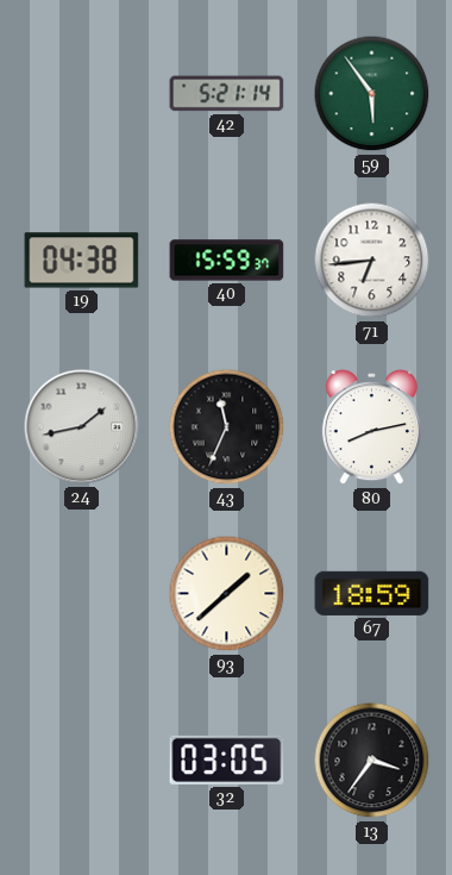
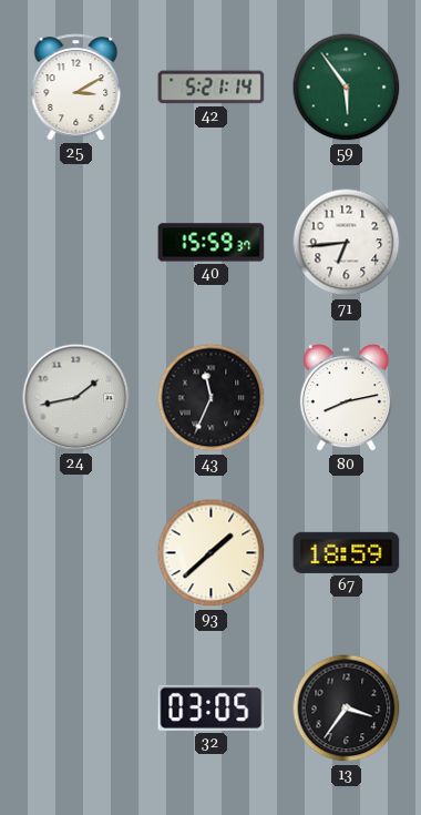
25: none -> 3:10
19: 04:38 -> none
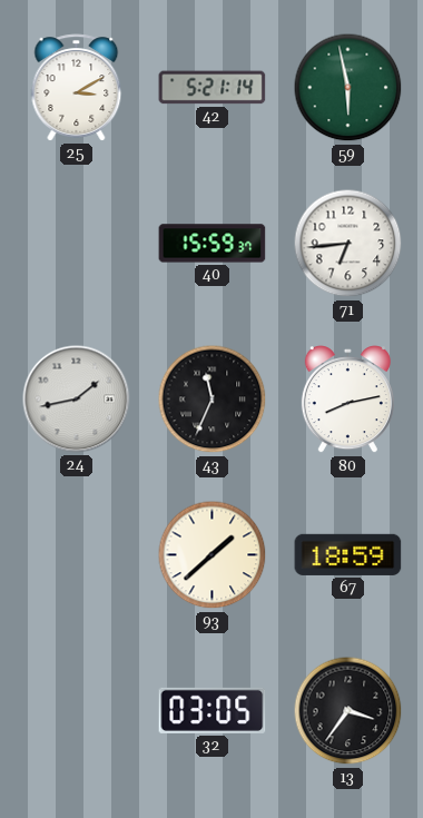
59: 5:54 -> 5:58
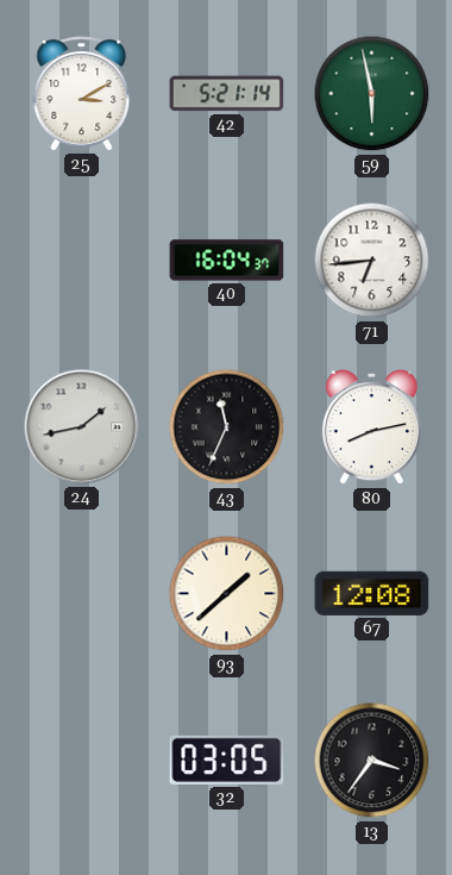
40: 15:59 -> 16:04
67: 18:59 -> 12:08
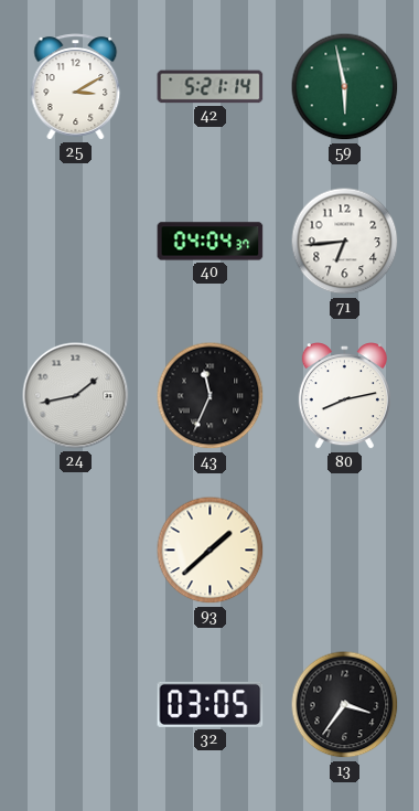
40: 16:04 -> 04:04
67: 12:08 -> none
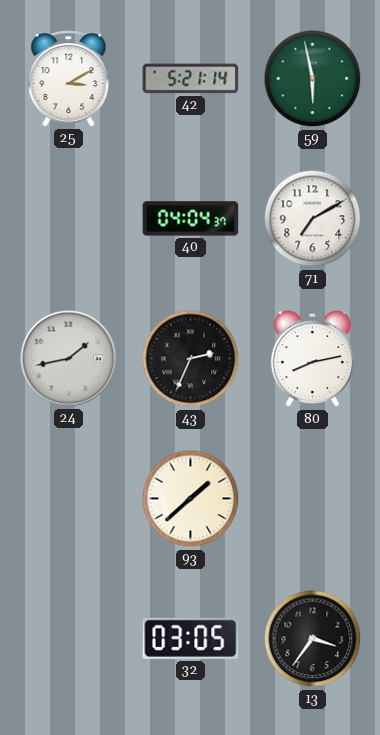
71: 6:44 -> 7:10
43: 11:34 -> 2:34
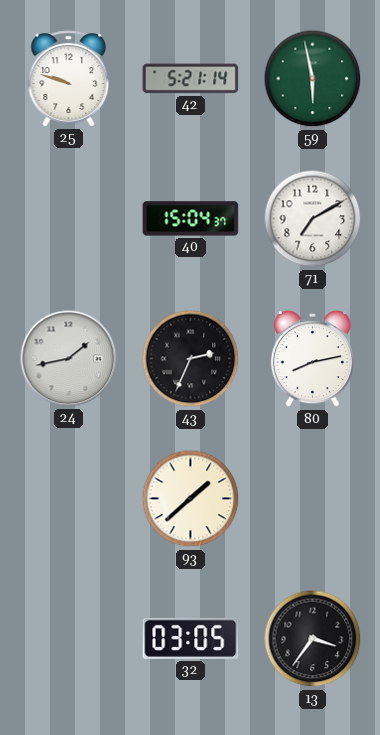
25: 3:10 -> 9:48
40: 04:04 -> 15:04
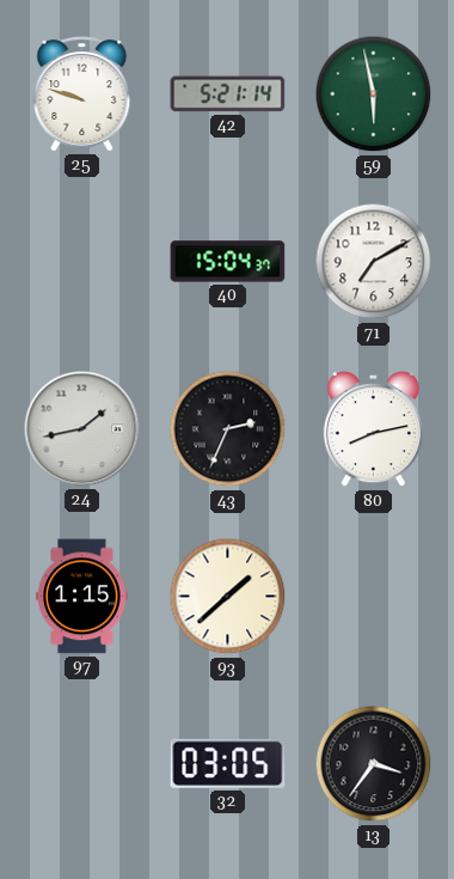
97: none -> 1:15
